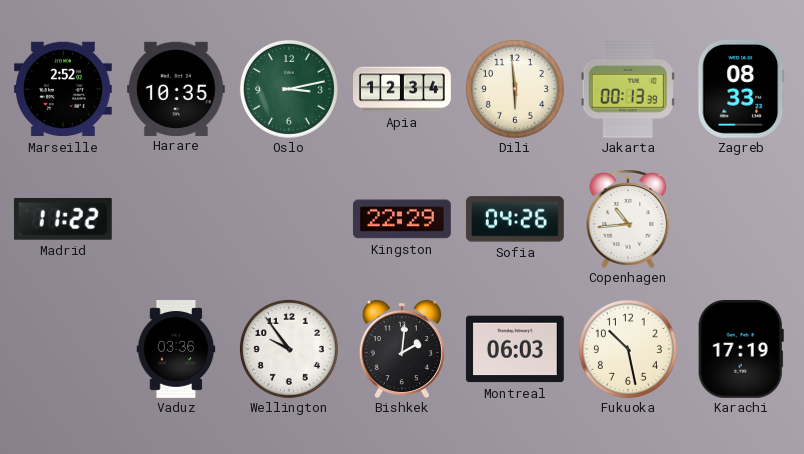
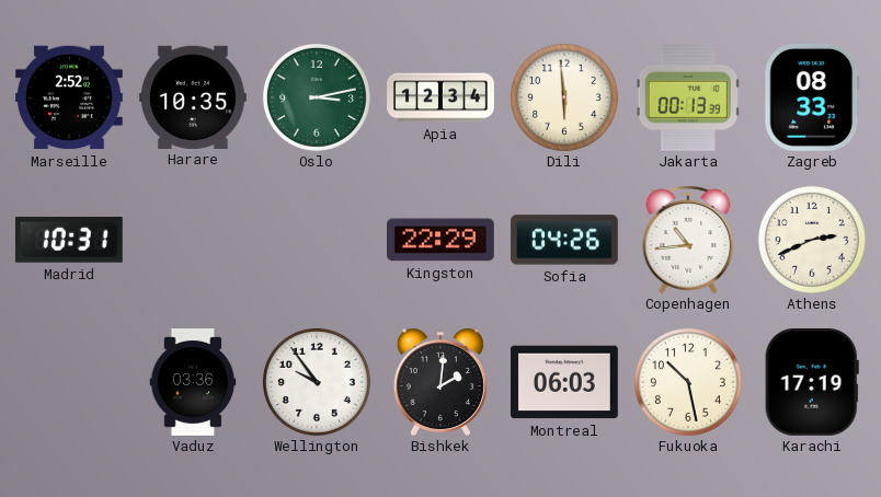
Madrid: 11:22 -> 10:31
Athens: none -> 2:41
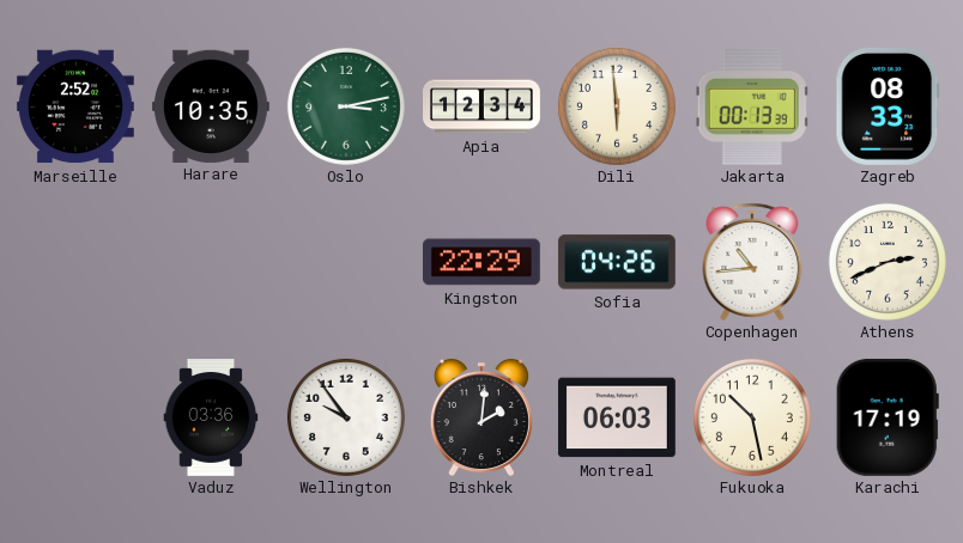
Madrid: 10:31 -> none
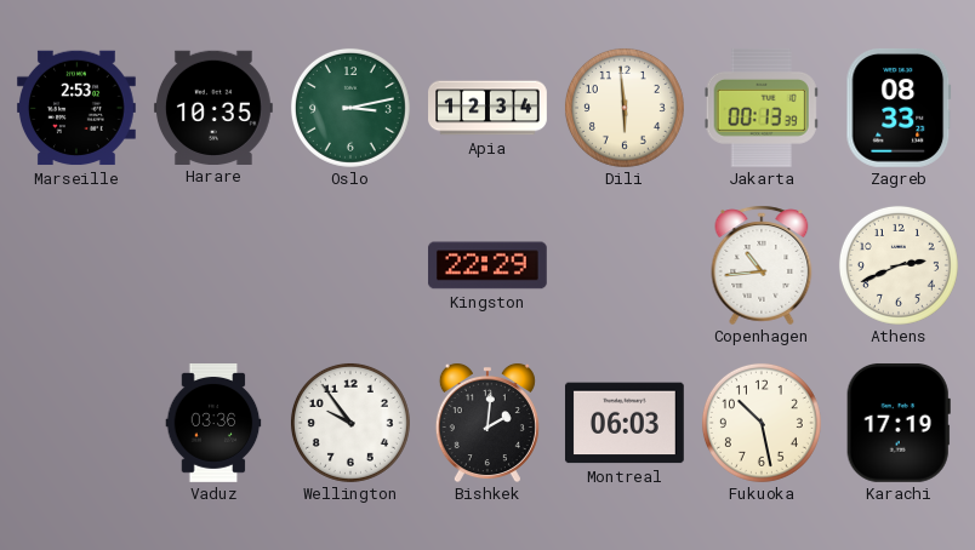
Marseille: 2:52 -> 2:53
Sofia: 04:26 -> none
